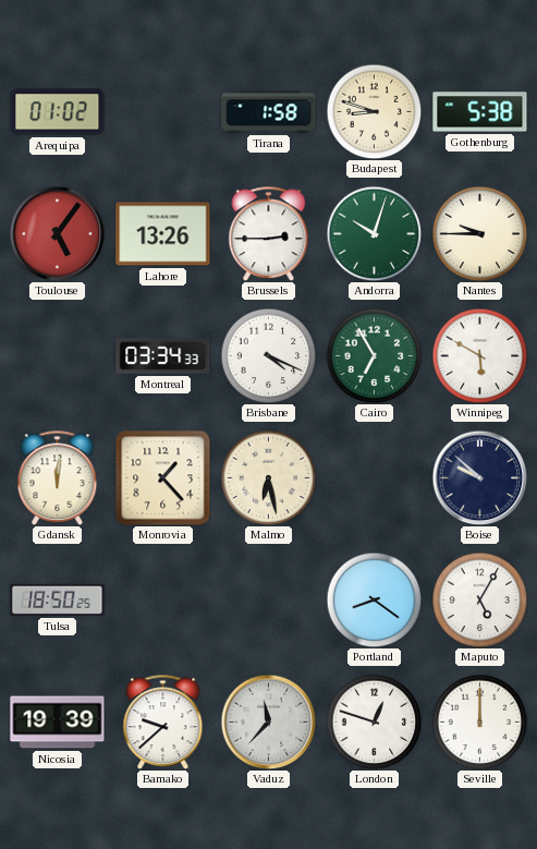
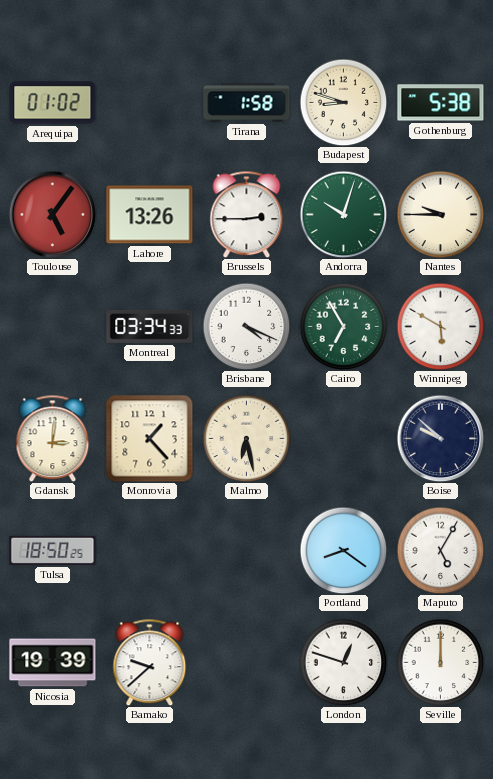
Gdansk: 12:01 -> 3:01
Vaduz: 11:37 -> none
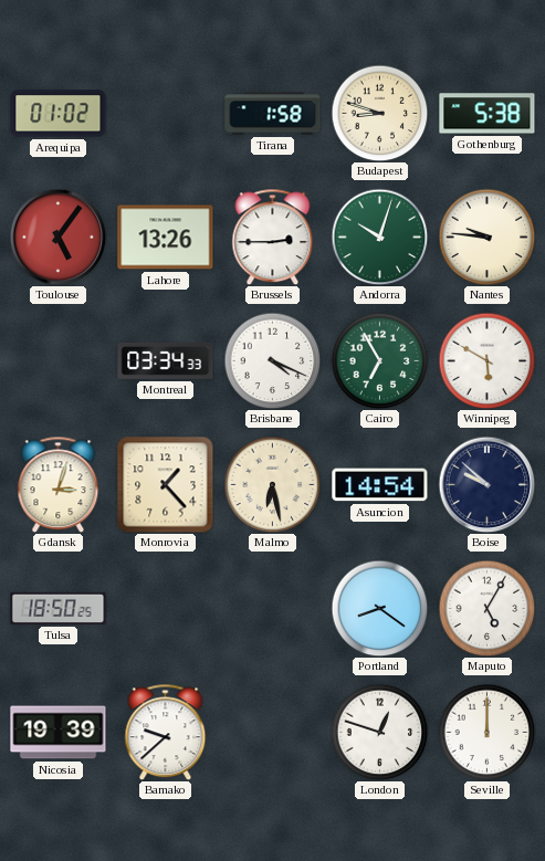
Nantes: 9:45 -> 9:46
Gdansk: 3:01 -> 3:03
Asuncion: none -> 14:54
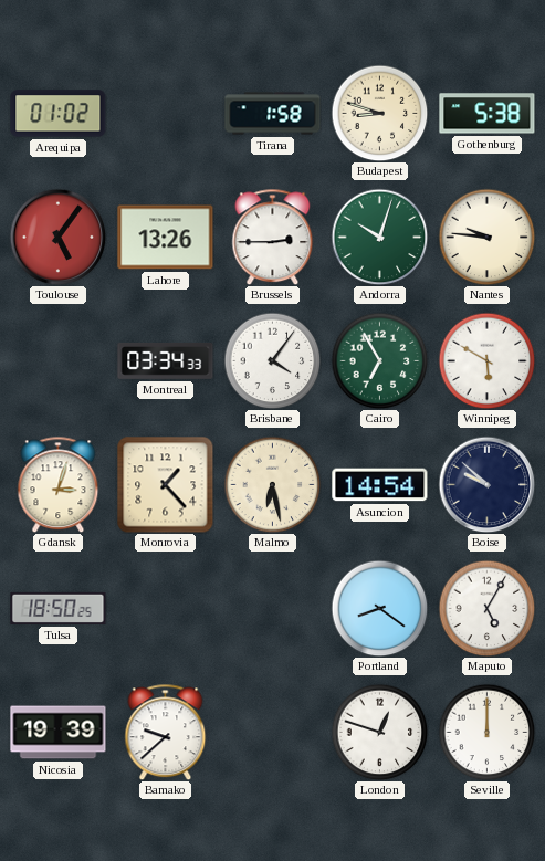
Brisbane: 4:19 -> 4:06
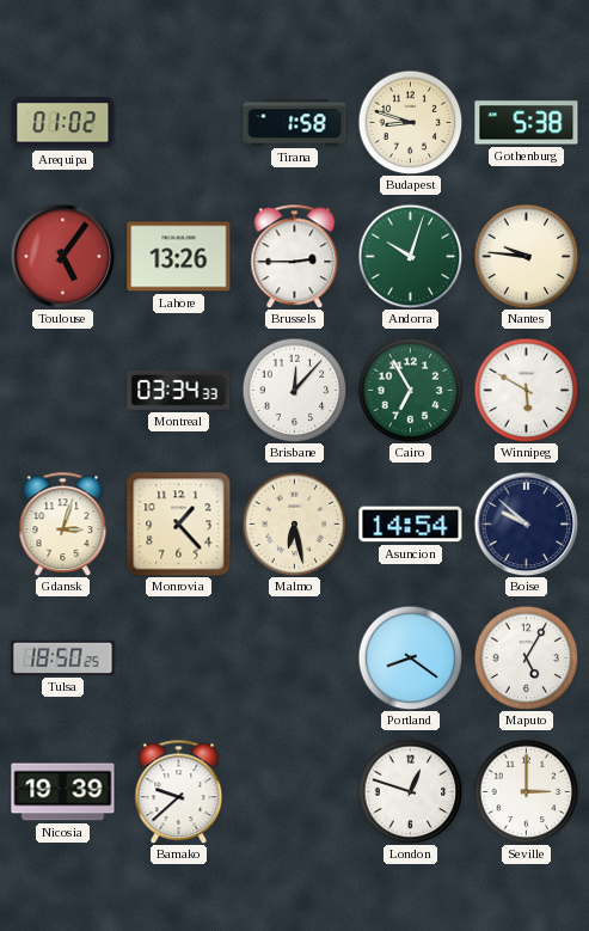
Brisbane: 4:06 -> 12:07
Seville: 12:00 -> 3:00
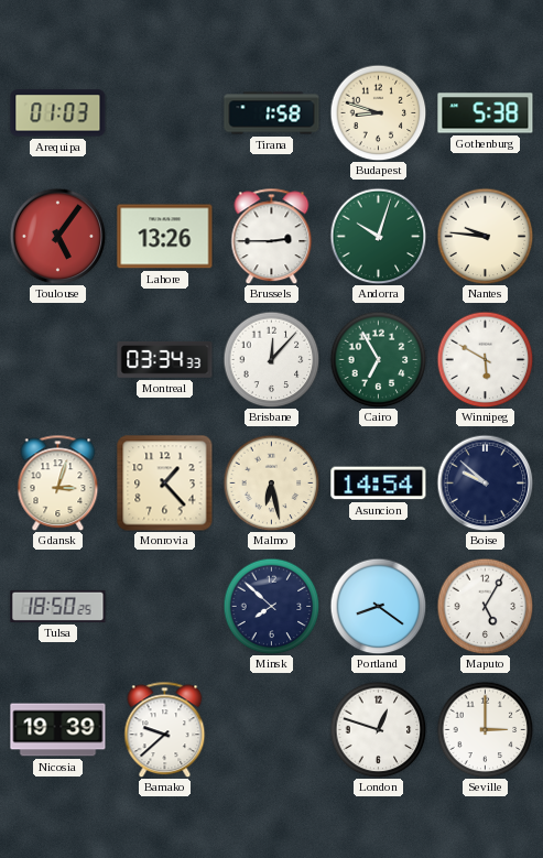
Arequipa: 01:02 -> 01:03
Minsk: none -> 7:52
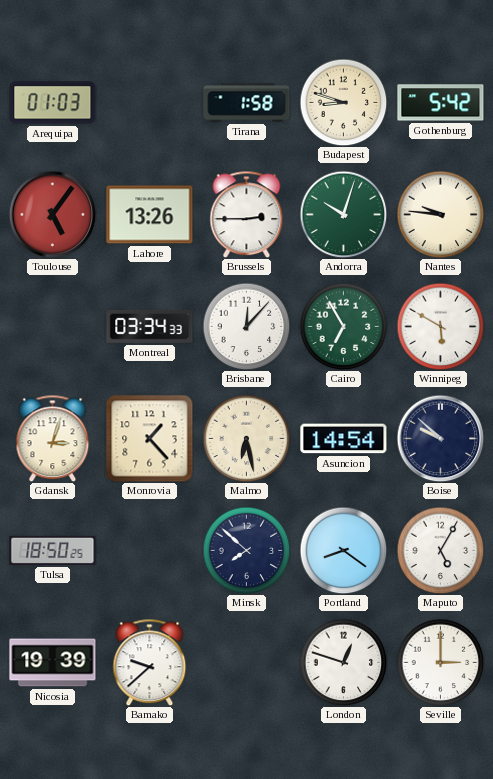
Gothenburg: 5:38 -> 5:42
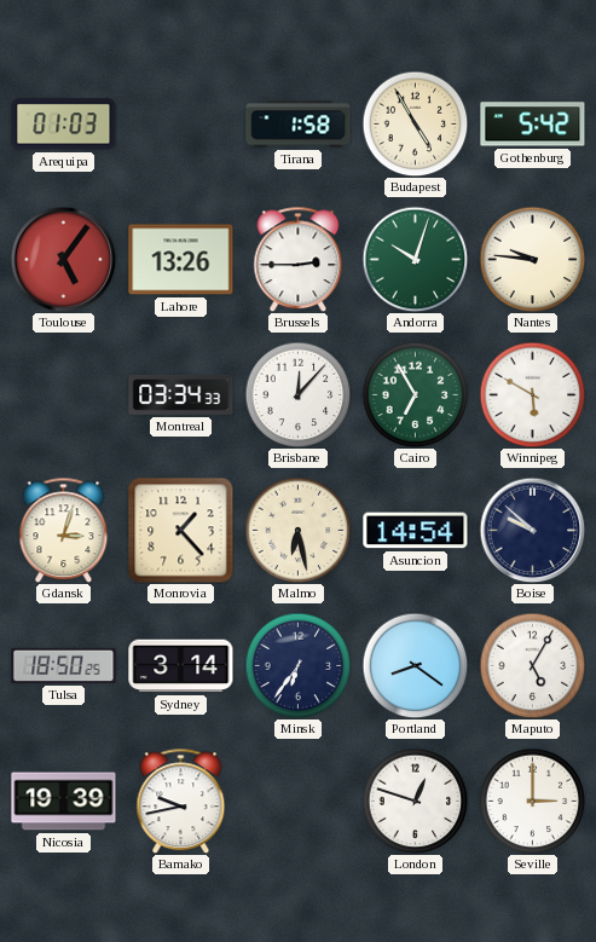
Budapest: 8:48 -> 4:55
Sydney: none -> 3:14
Minsk: 7:52 -> 6:36
Bamako: 9:38 -> 9:43
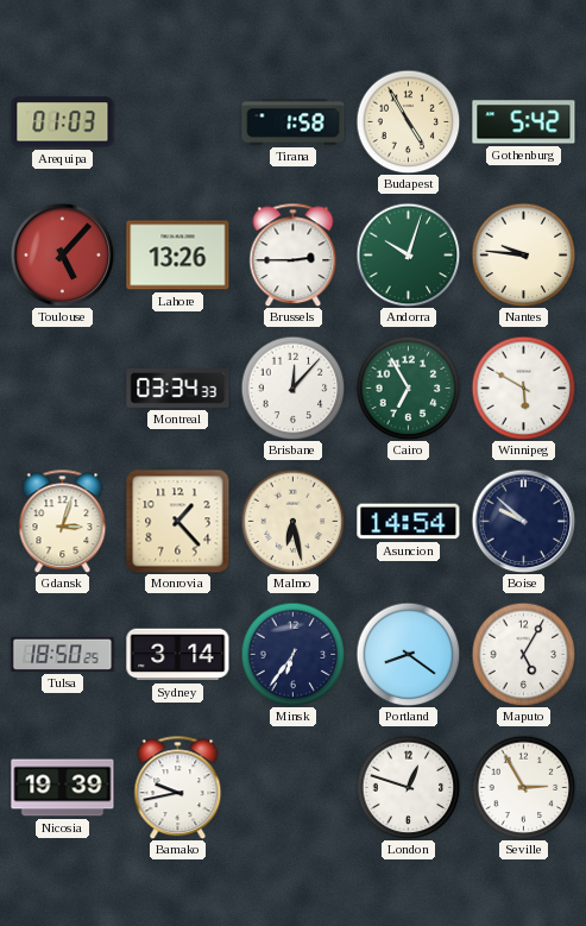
Toulouse: 5:06 -> 5:07
Seville: 3:00 -> 2:55
